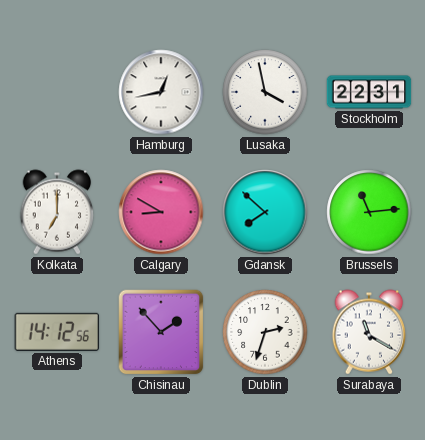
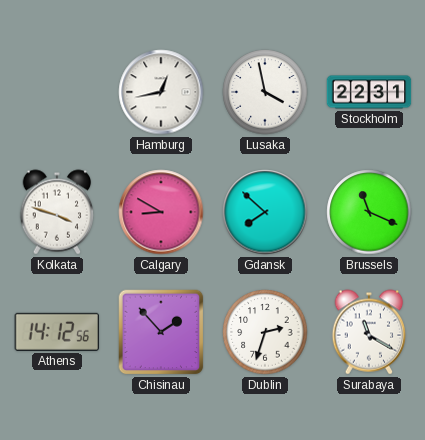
Kolkata: 7:00 -> 3:48
Brussels: 11:14 -> 11:19
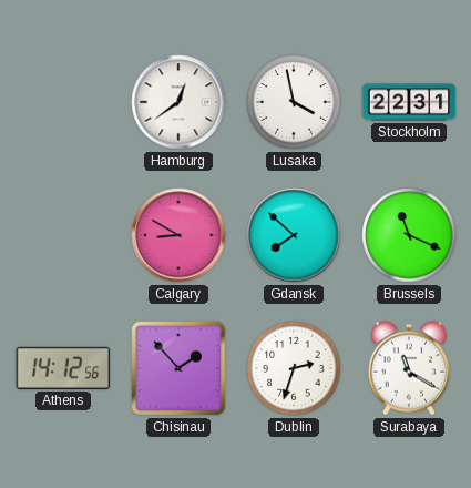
Hamburg: 12:43 -> 12:39
Kolkata: 3:48 -> none
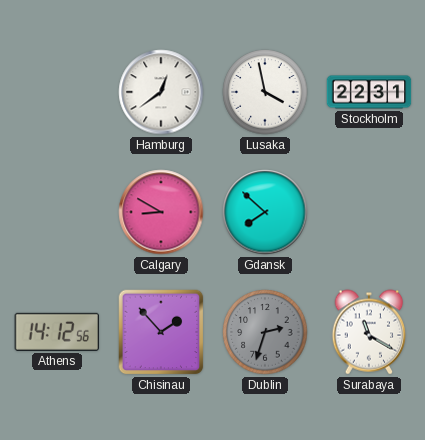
Brussels: 11:19 -> none
Dublin dial: white -> grey
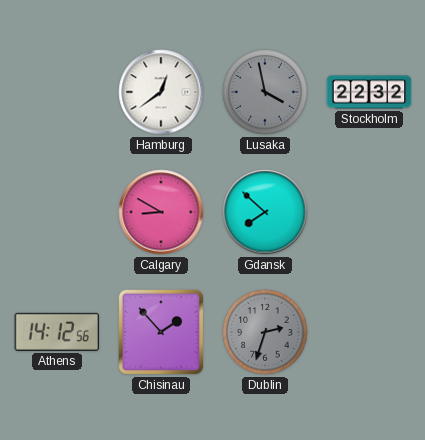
Lusaka dial: white -> grey
Stockholm: 22:31 -> 22:32
Surabaya: 11:20 -> none
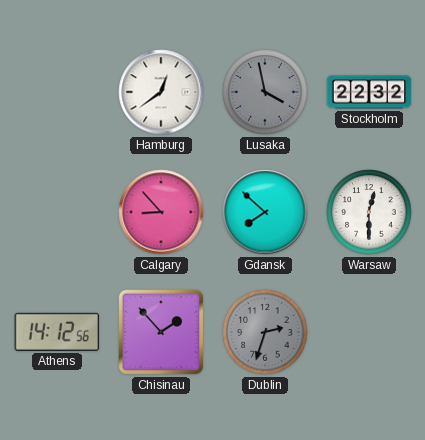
Calgary: 8:50 -> 8:53
Warsaw: none -> 12:30
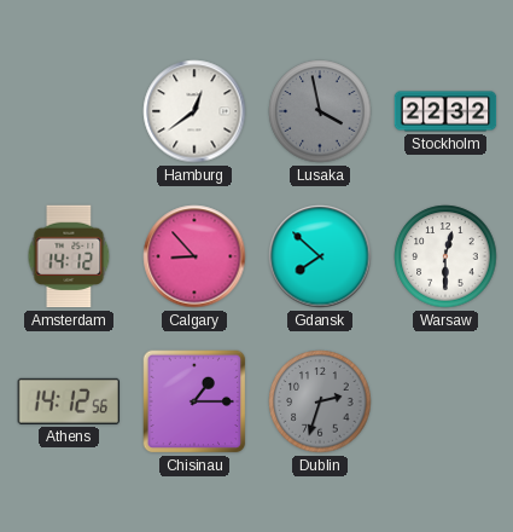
Amsterdam: none -> 14:12
Chisinau: 1:53 -> 1:15
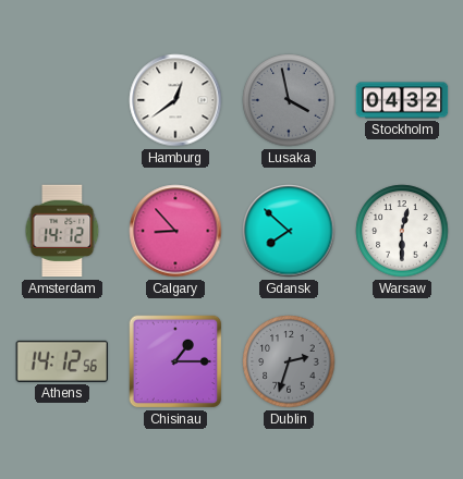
Stockholm: 22:32 -> 04:32
